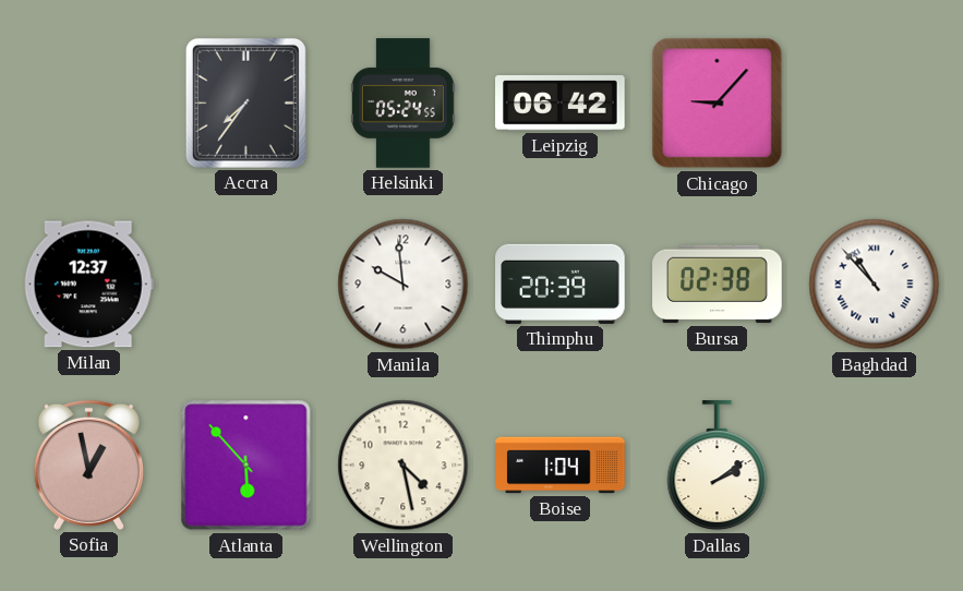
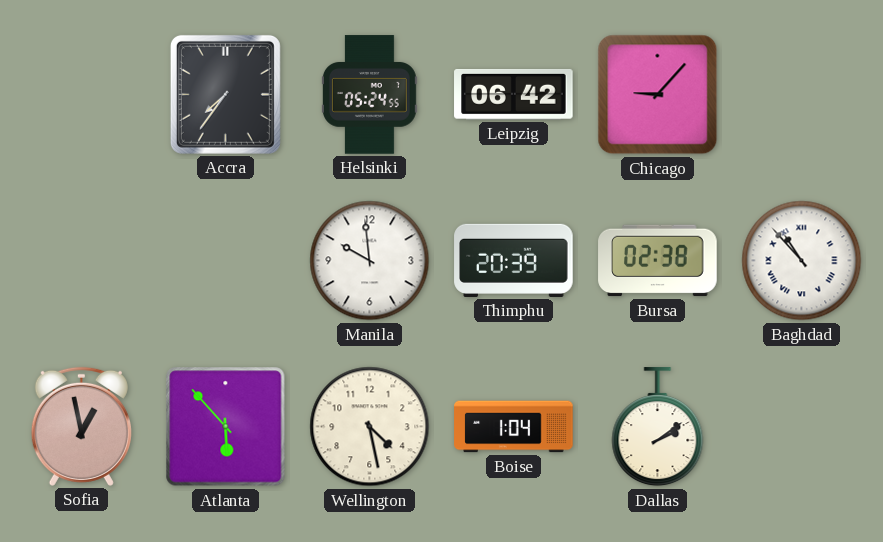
Milan: 12:37 -> none
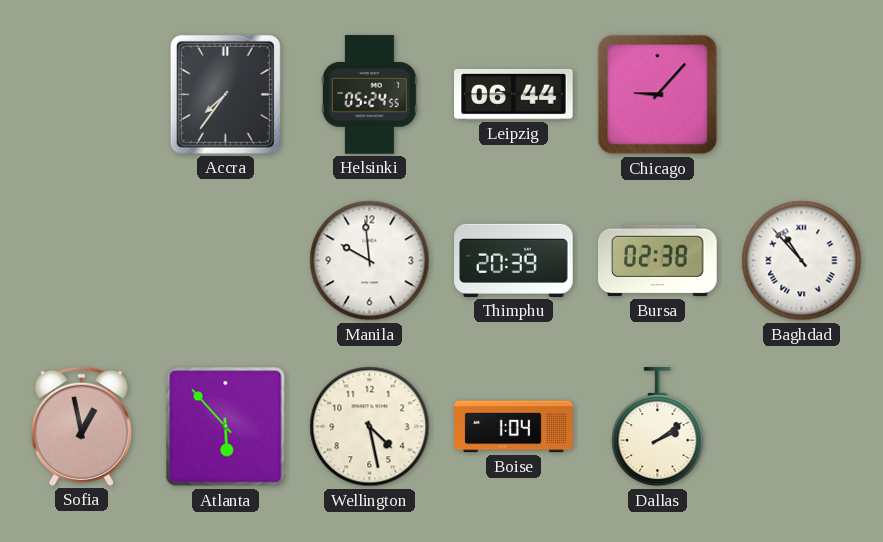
Leipzig: 06:42 -> 06:44
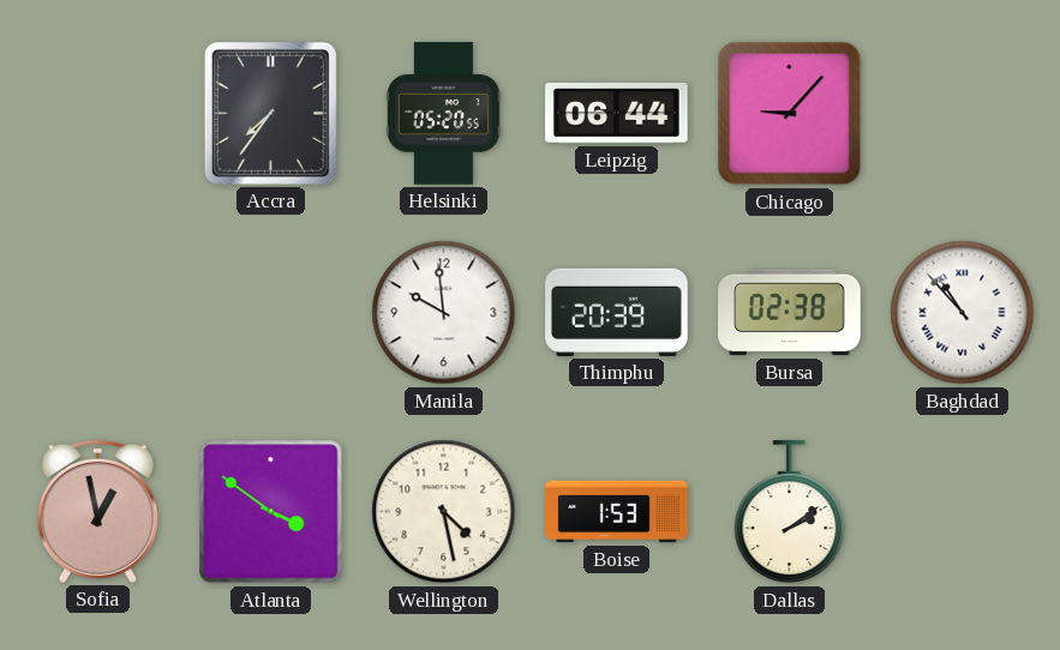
Helsinki: 05:24 -> 05:20
Atlanta: 5:53 -> 3:51
Boise: 1:04 -> 1:53
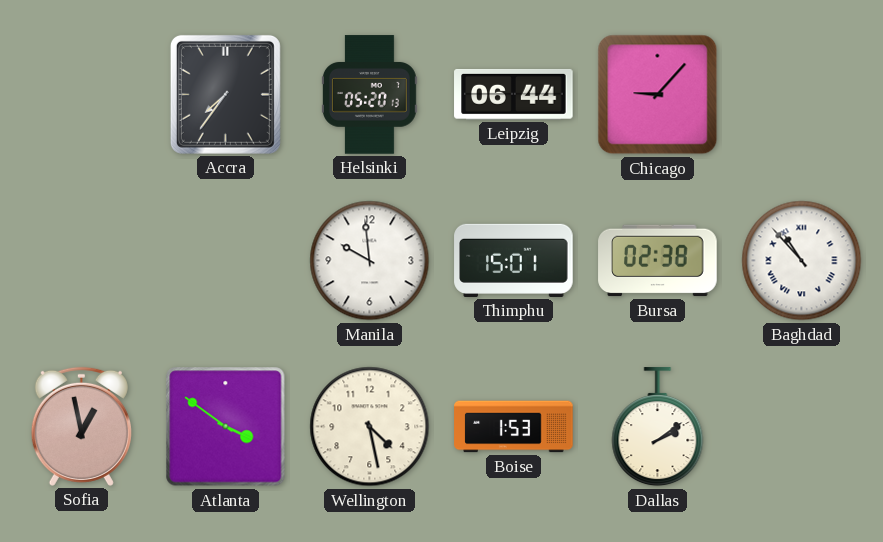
Helsinki: 05:20:55 -> 05:20:13
Thimphu: 20:39 -> 15:01
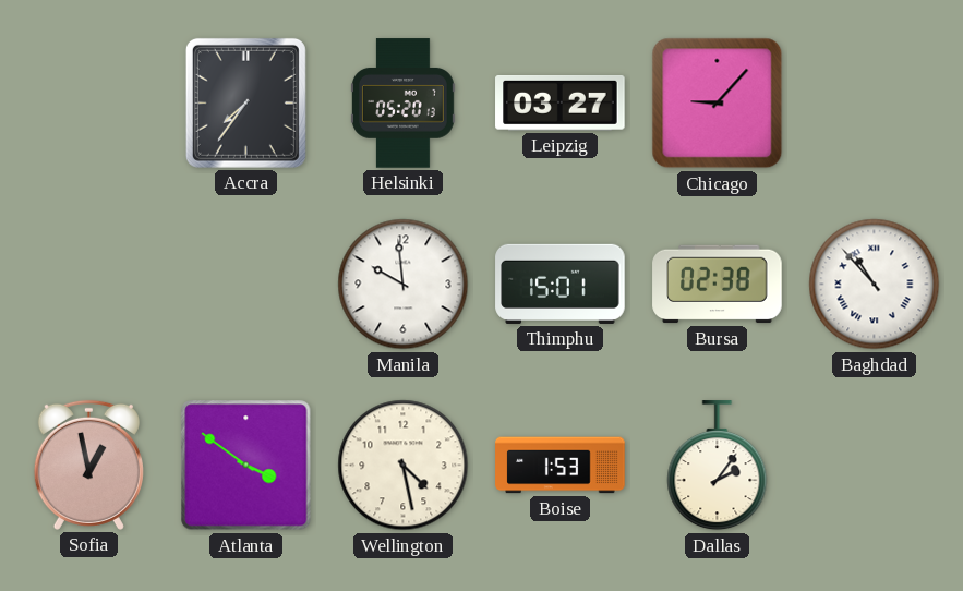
Leipzig: 06:44 -> 03:27
Dallas: 2:09 -> 2:06
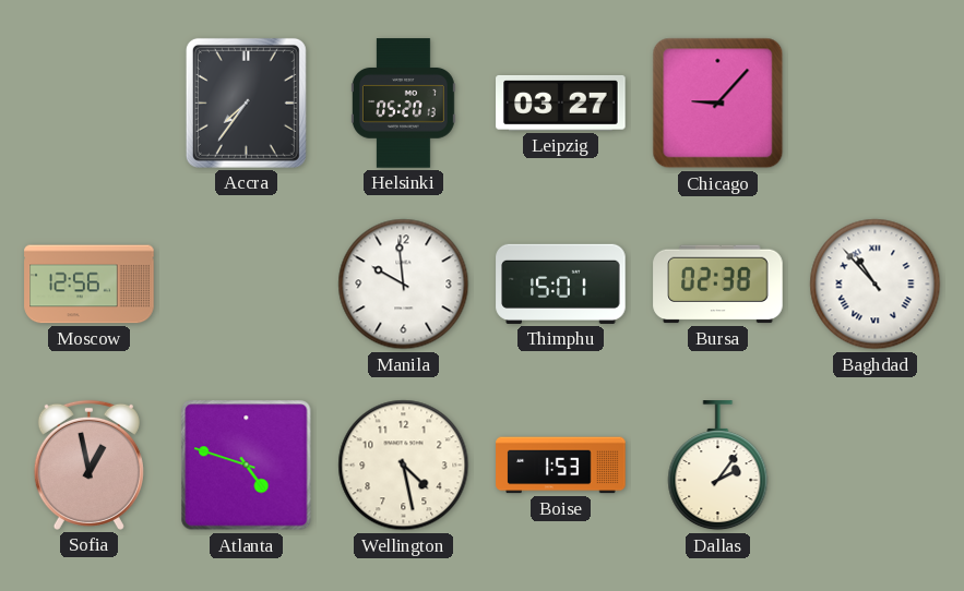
Moscow: none -> 12:56
Atlanta: 3:51 -> 4:48
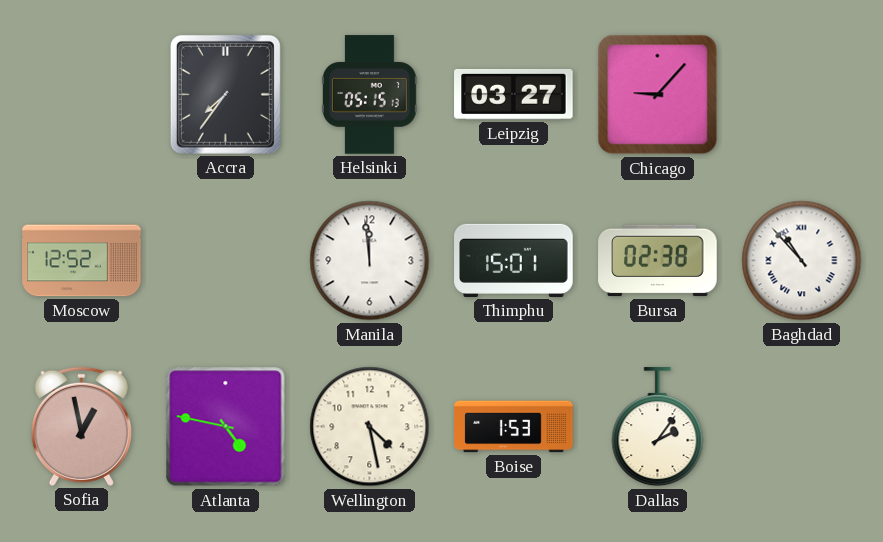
Helsinki: 05:20 -> 05:15
Moscow: 12:56 -> 12:52
Manila: 9:59 -> 11:59
Atlanta: 4:48 -> 4:47
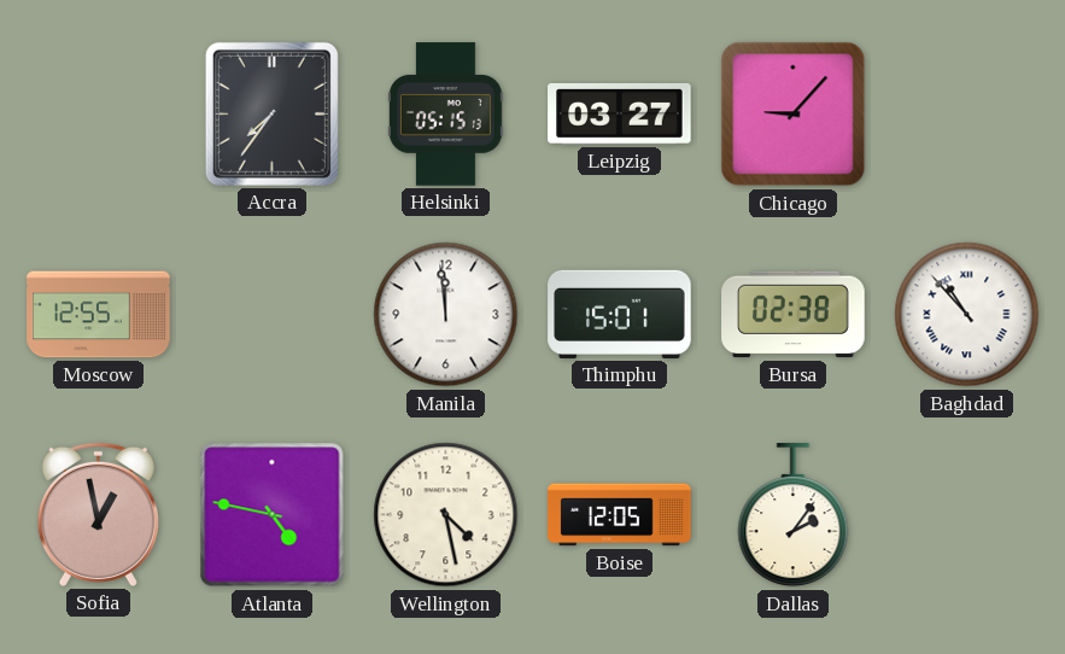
Moscow: 12:52 -> 12:55
Boise: 1:53 -> 12:05
